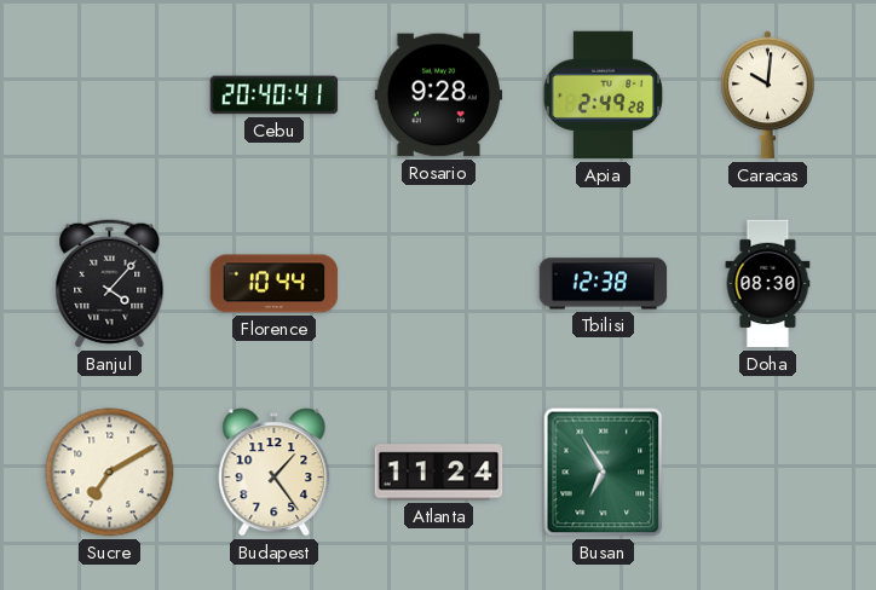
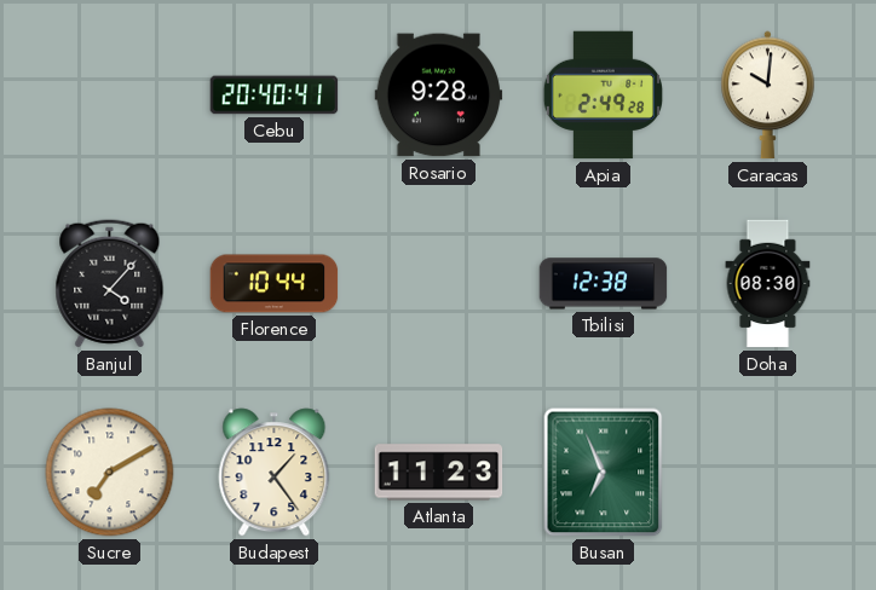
Atlanta: 11:24 -> 11:23
Busan: 6:55 -> 6:56
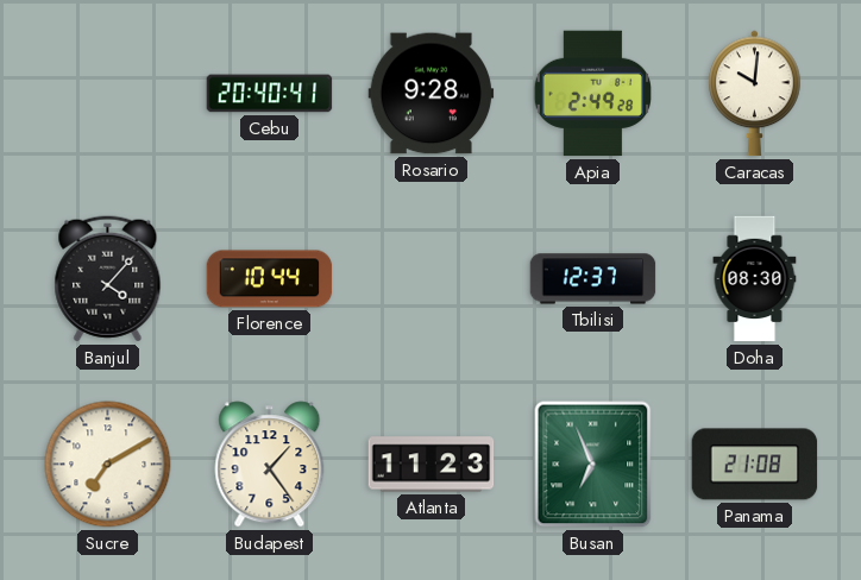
Tbilisi: 12:38 -> 12:37
Panama: none -> 21:08
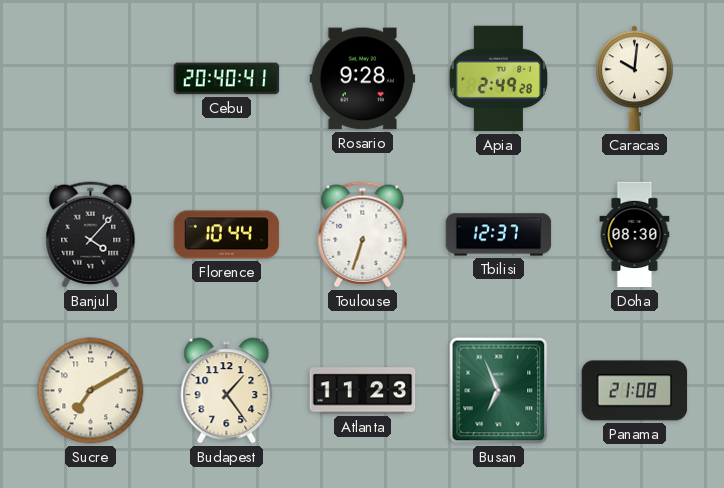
Toulouse: none -> 6:33
